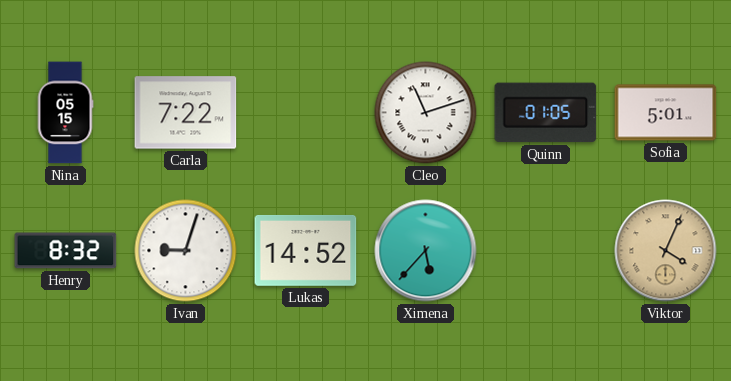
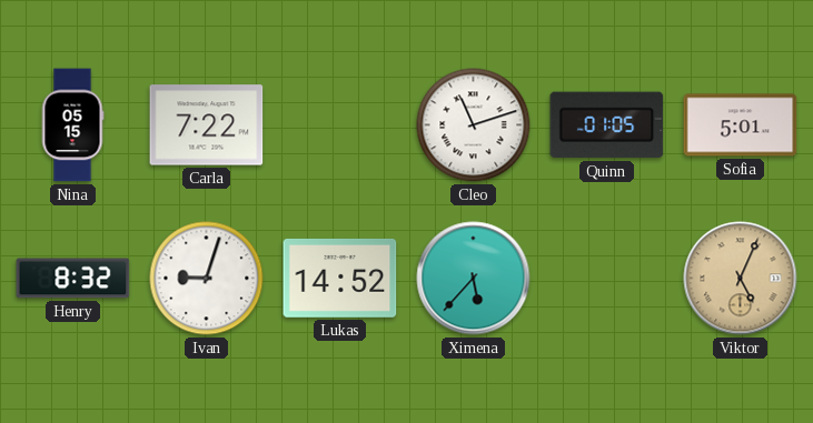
Viktor: 4:04 -> 5:04
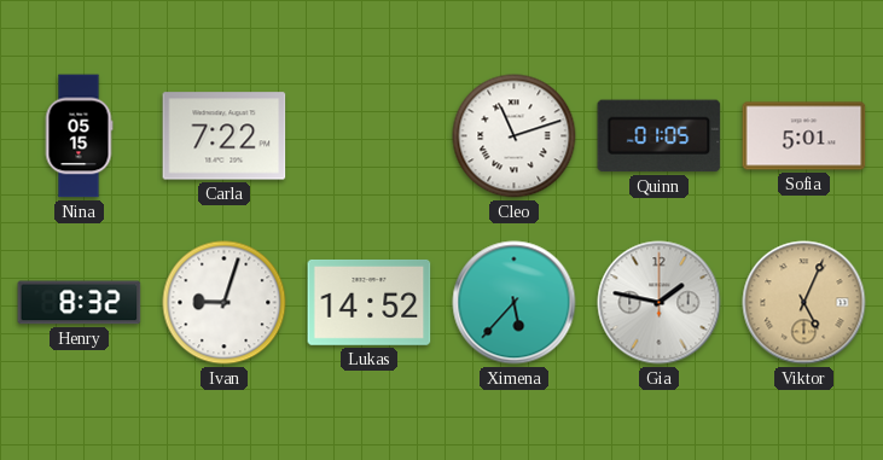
Gia: none -> 1:47
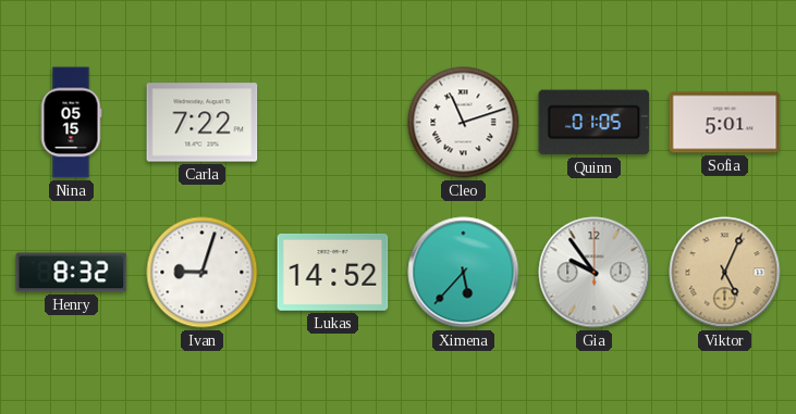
Gia: 1:47 -> 9:54
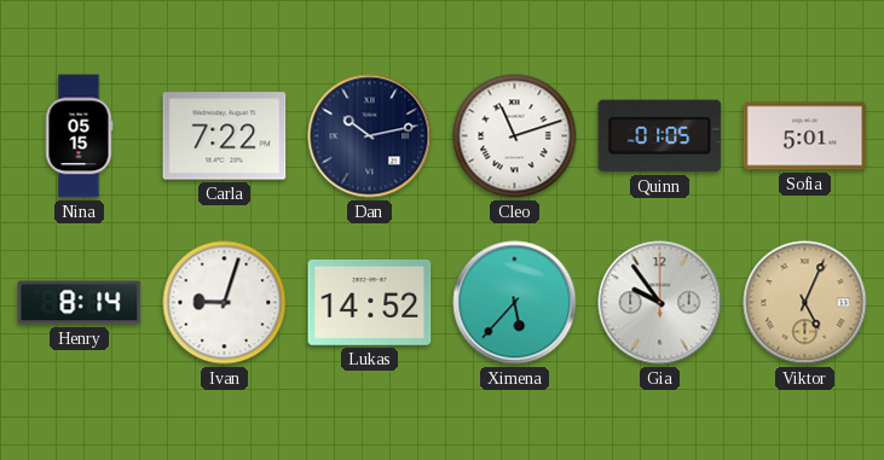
Dan: none -> 10:13
Henry: 8:32 -> 8:14
